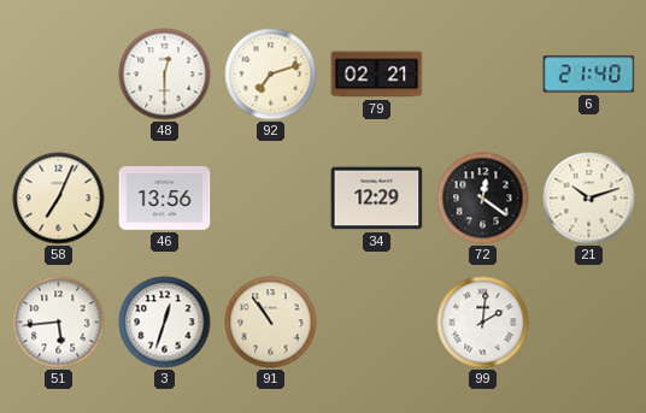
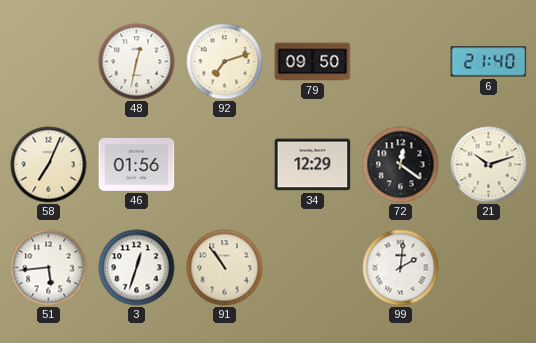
48: 12:30 -> 12:32
79: 02:21 -> 09:50
46: 13:56 -> 01:56
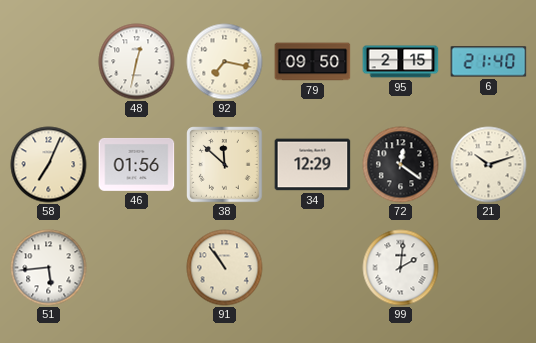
92: 7:12 -> 7:17
95: none -> 2:15
38: none -> 11:52
3: 12:33 -> none
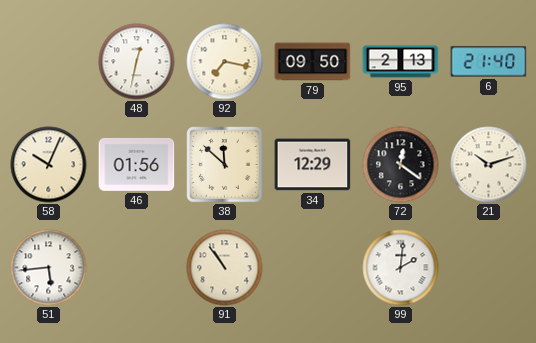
95: 2:15 -> 2:13
58: 7:04 -> 10:04
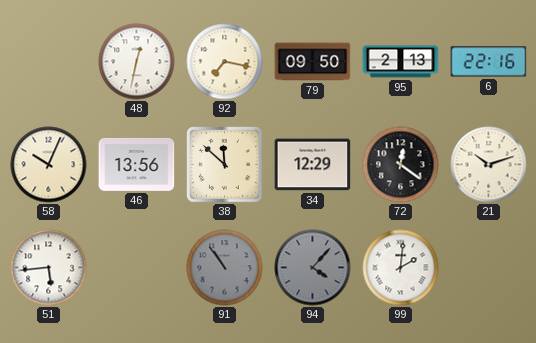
6: 21:40 -> 22:16
46: 01:56 -> 13:56
91 dial: cream -> grey
94: none -> 4:07
